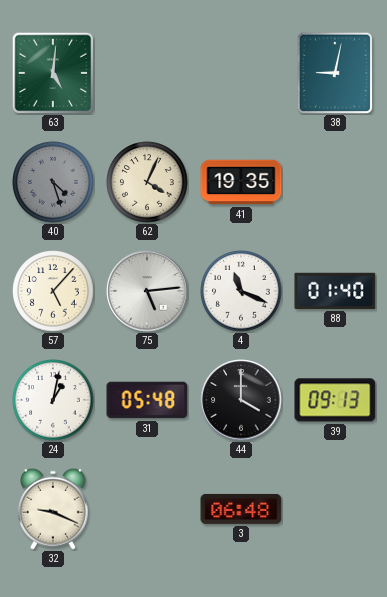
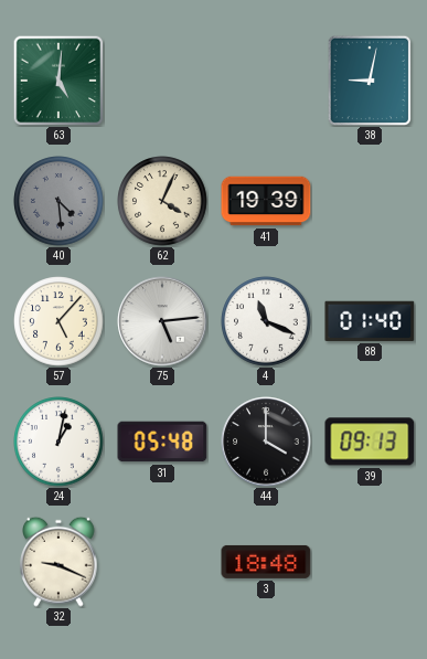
40: 4:27 -> 4:29
41: 19:35 -> 19:39
3: 06:48 -> 18:48
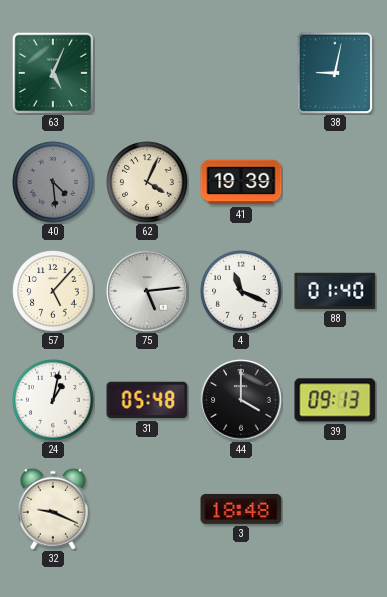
63: 5:01 -> 5:04
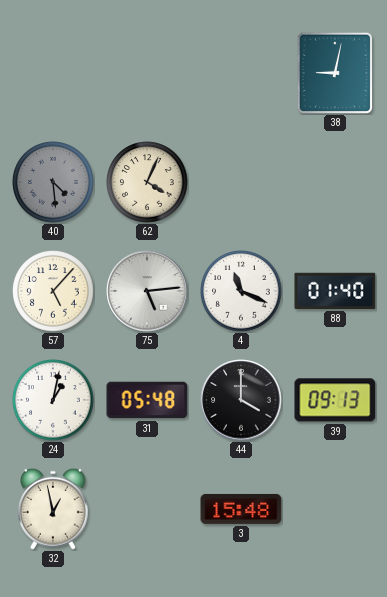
63: 5:04 -> none
41: 19:39 -> none
32: 9:19 -> 12:58
3: 18:48 -> 15:48
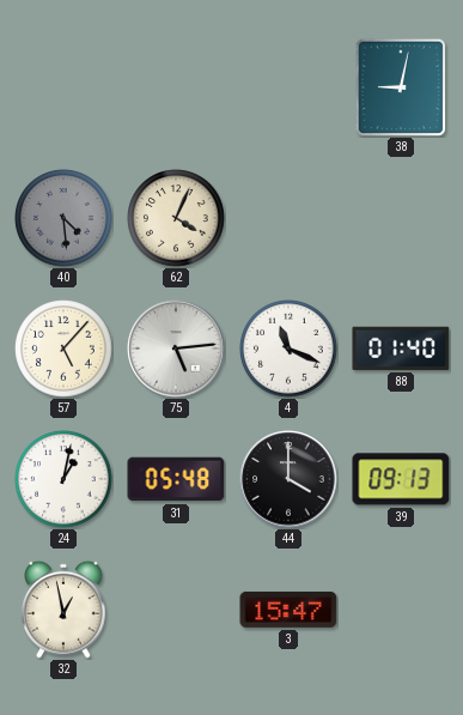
3: 15:48 -> 15:47
